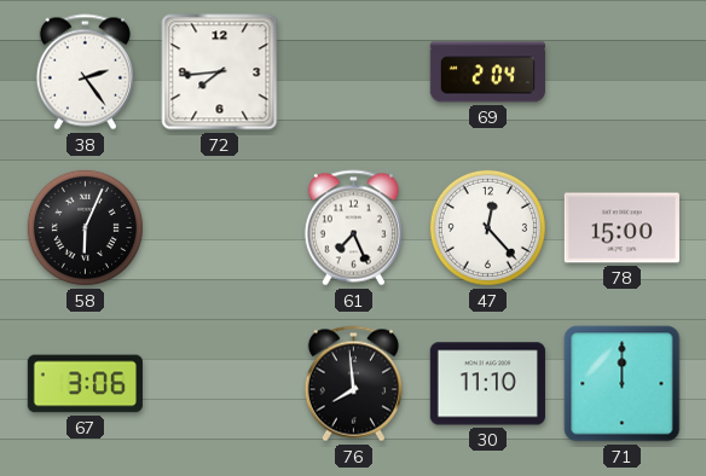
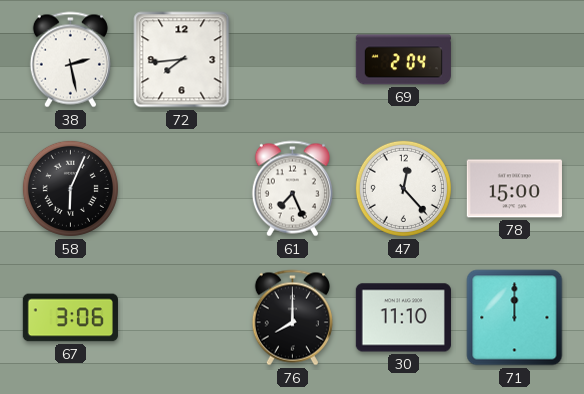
38: 2:24 -> 2:28
76: 7:59 -> 8:00
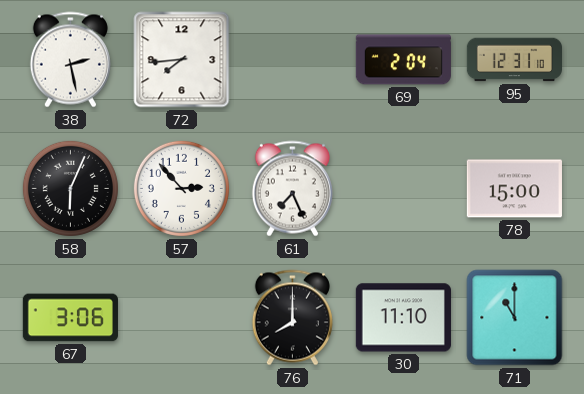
95: none -> 12:31
57: none -> 2:53
47: 12:23 -> none
71: 12:00 -> 11:00
